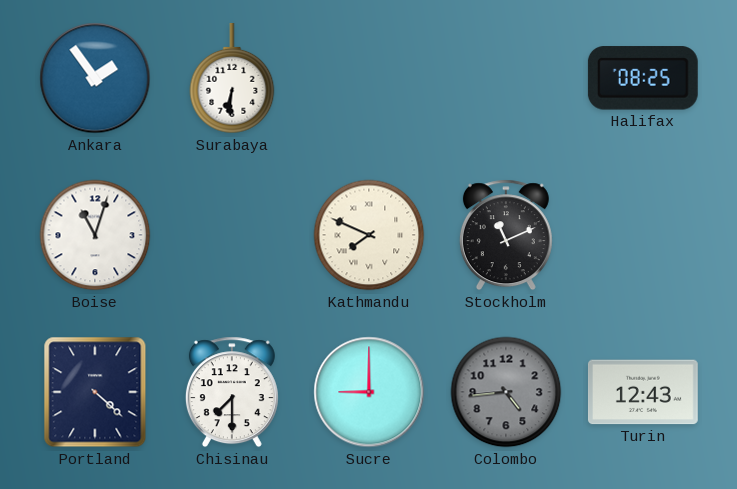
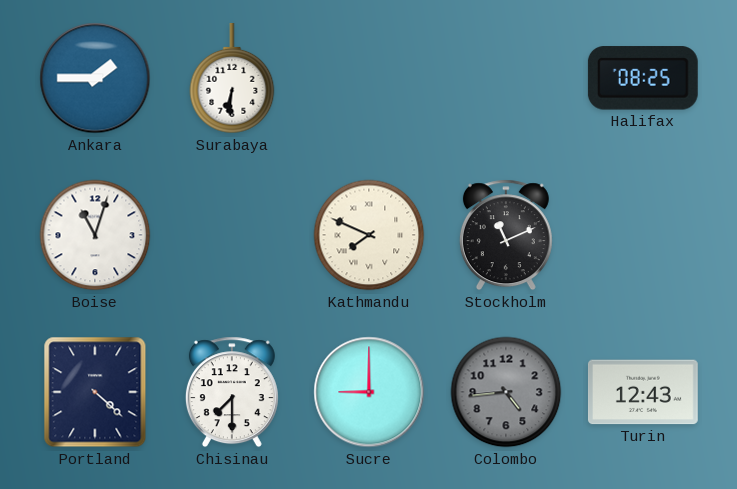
Ankara: 1:54 -> 1:45
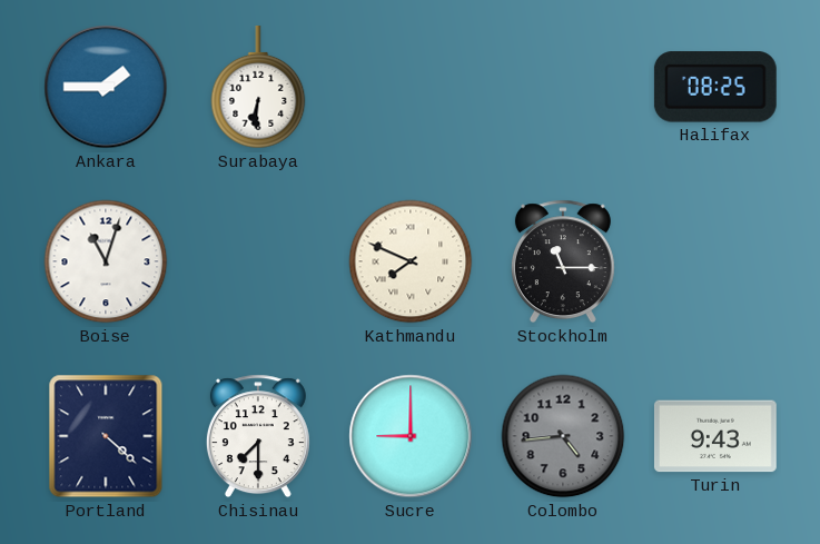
Stockholm: 11:11 -> 11:15
Turin: 12:43 -> 9:43
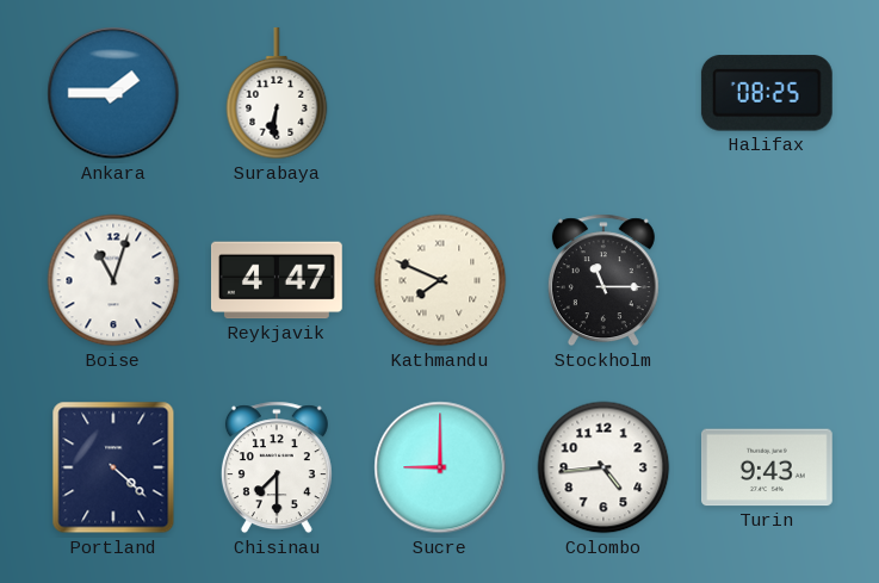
Reykjavik: none -> 4:47
Colombo dial: grey -> white
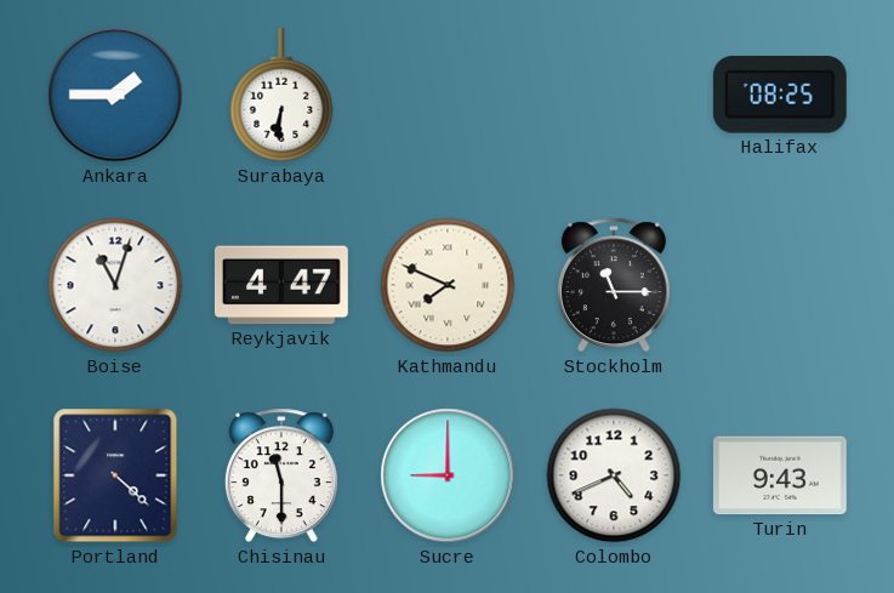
Chisinau: 7:30 -> 11:30
Colombo: 4:44 -> 4:41
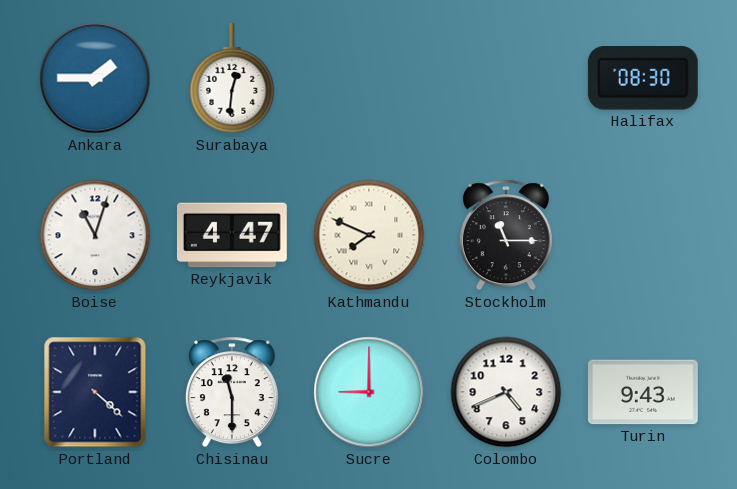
Surabaya: 6:31 -> 12:31
Halifax: 08:25 -> 08:30
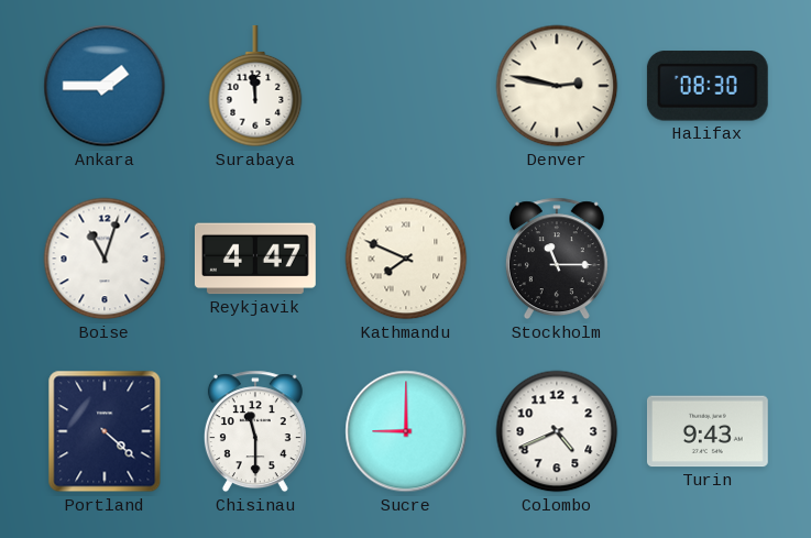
Surabaya: 12:31 -> 11:59
Denver: none -> 2:47
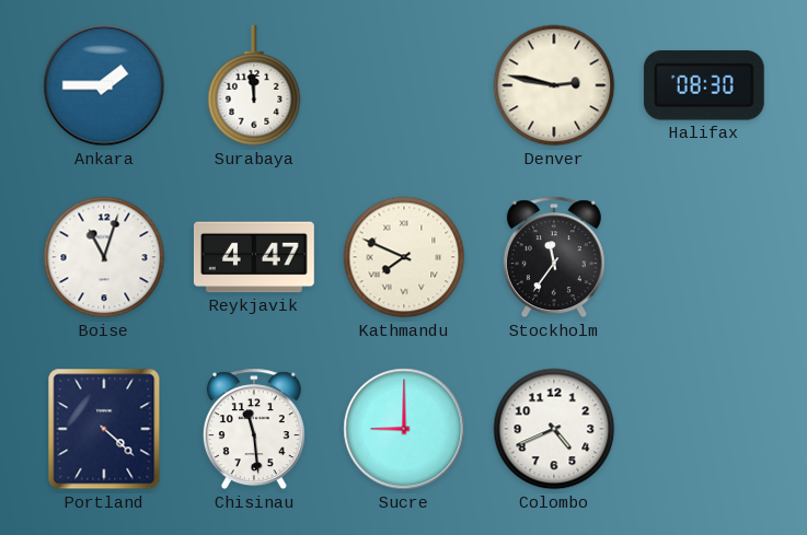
Stockholm: 11:15 -> 11:36
Chisinau: 11:30 -> 11:29
Turin: 9:43 -> none
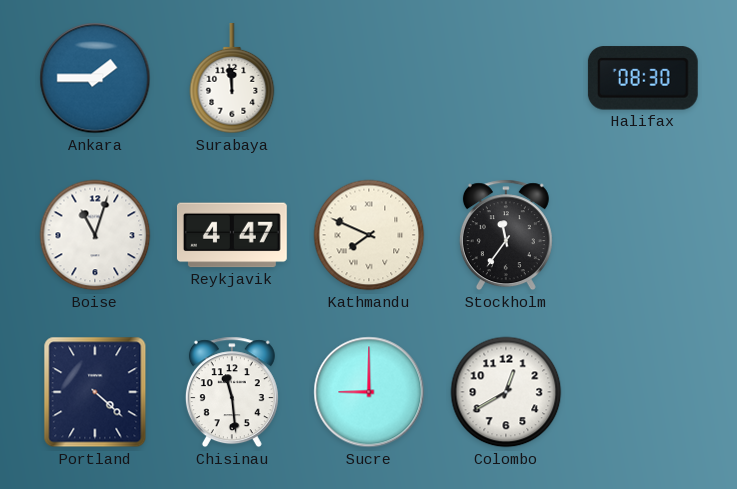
Denver: 2:47 -> none
Colombo: 4:41 -> 12:40
